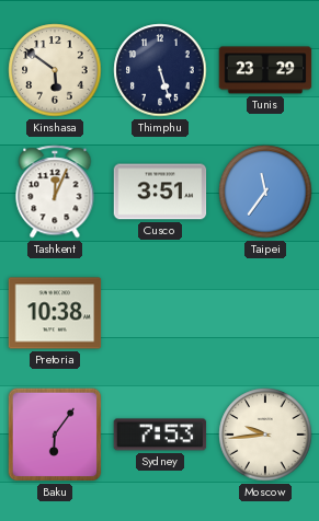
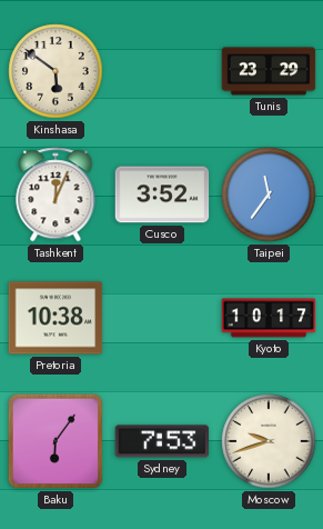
Thimphu: 5:27 -> none
Cusco: 3:51 -> 3:52
Kyoto: none -> 10:17
Moscow: 9:44 -> 9:42
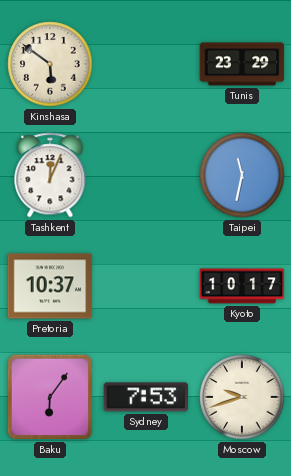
Cusco: 3:52 -> none
Taipei: 11:36 -> 11:32
Pretoria: 10:38 -> 10:37
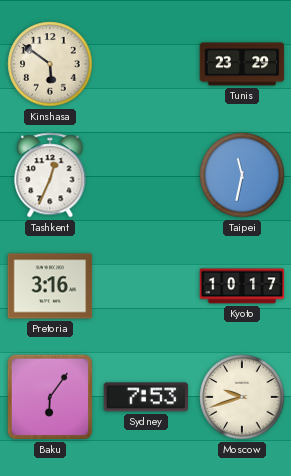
Tashkent: 12:04 -> 12:34
Pretoria: 10:37 -> 3:16
